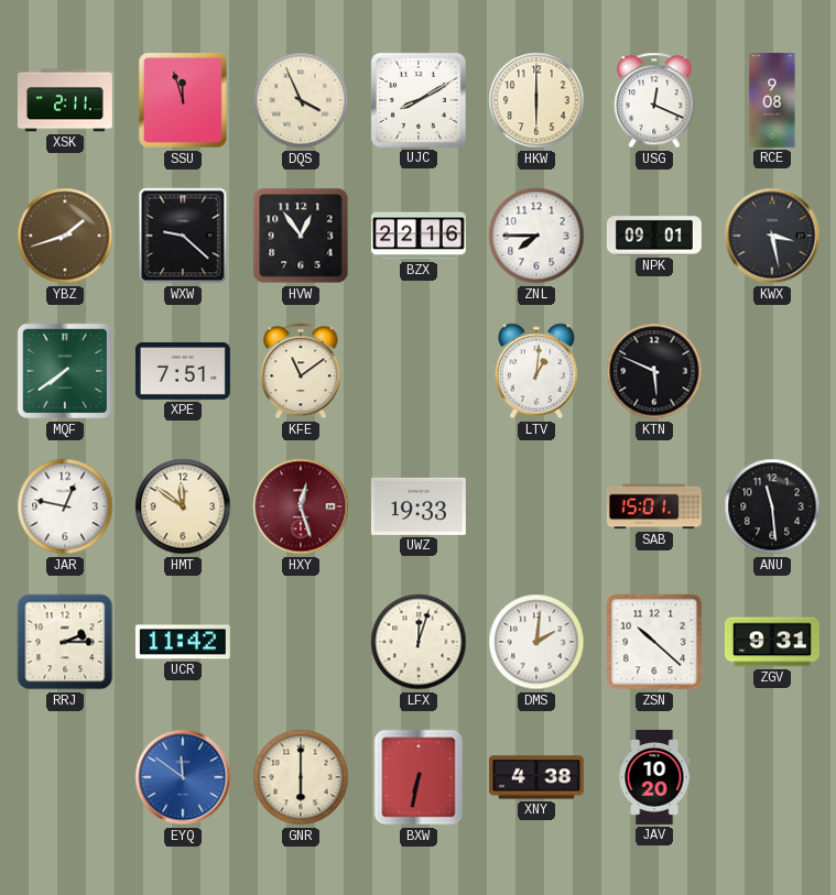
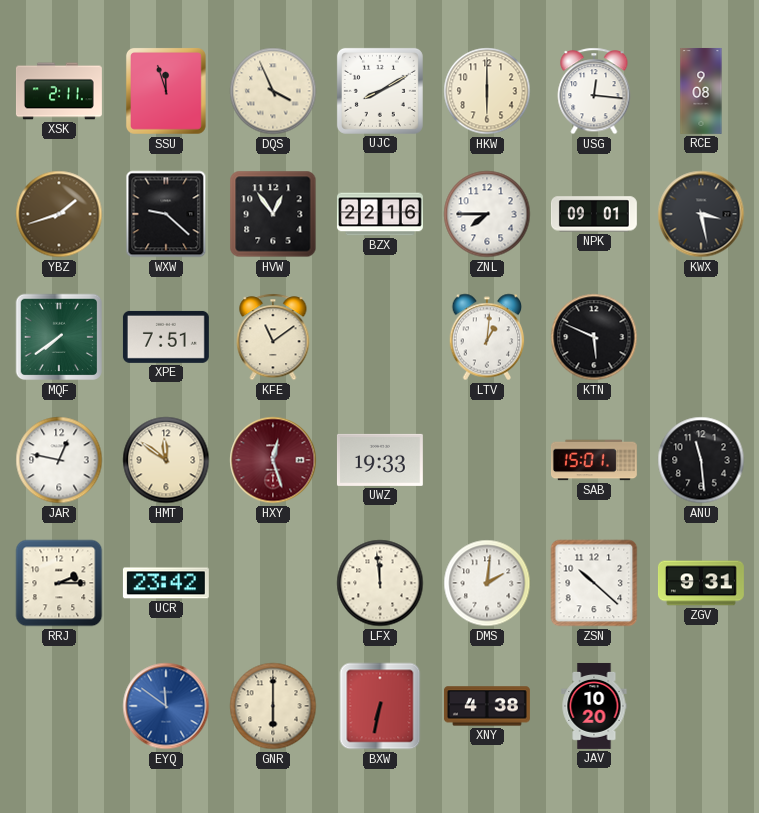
USG: 12:19 -> 12:16
UCR: 11:42 -> 23:42
LFX: 12:03 -> 11:59
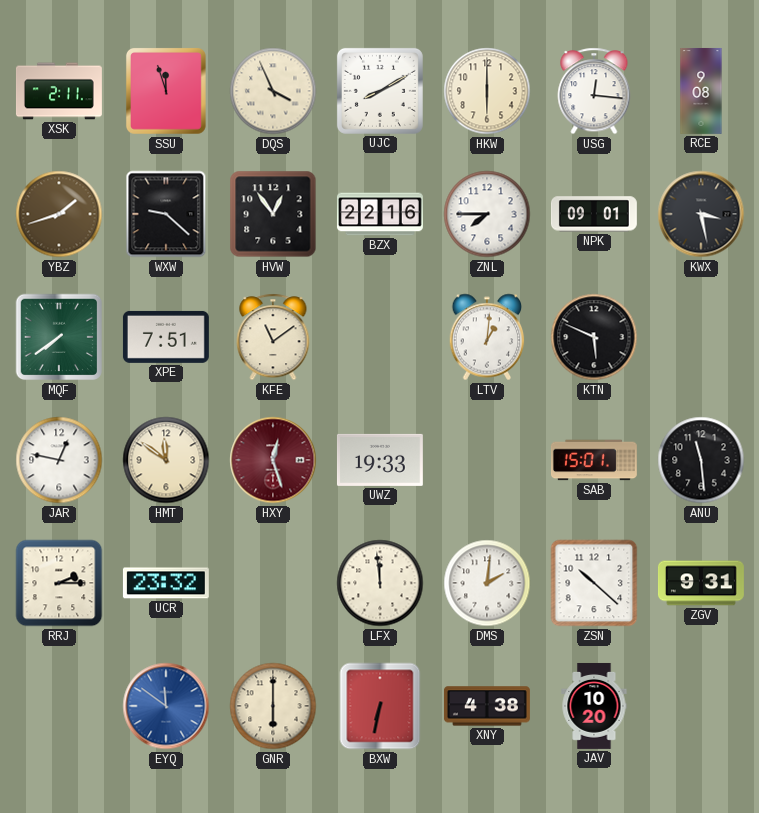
UCR: 23:42 -> 23:32
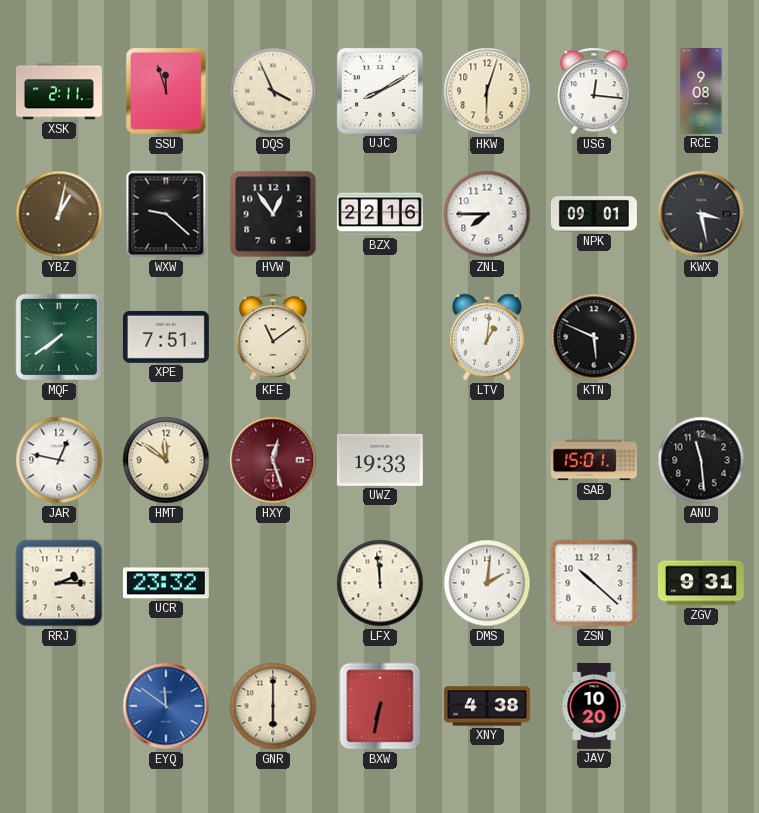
HKW: 6:00 -> 6:03
YBZ: 1:42 -> 1:02
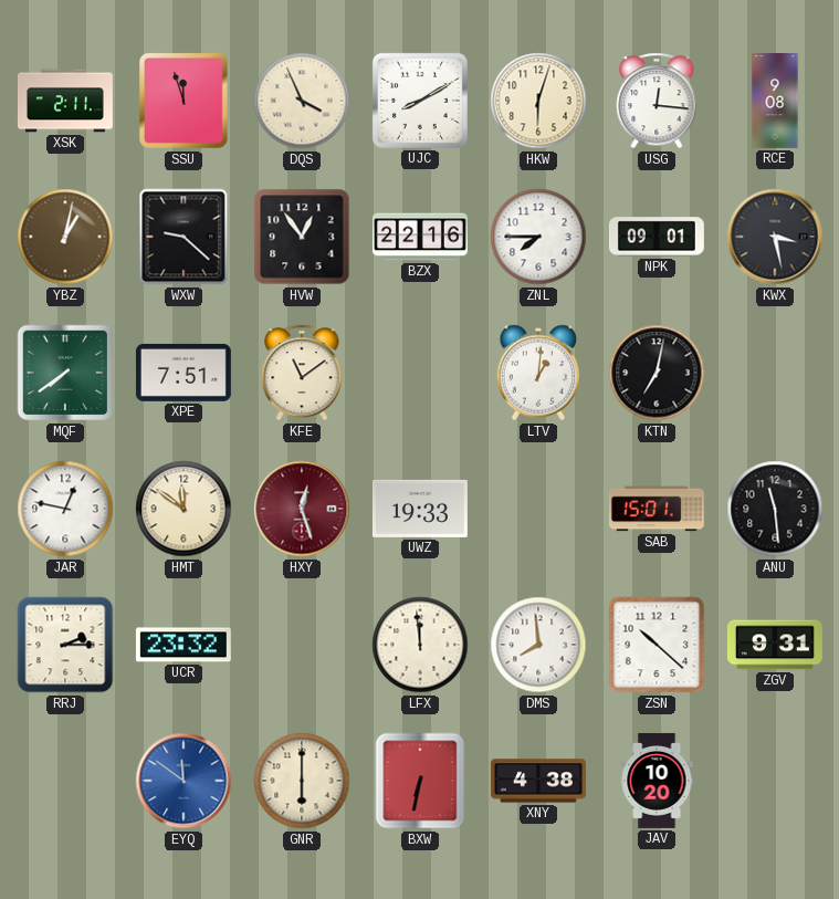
KTN: 5:49 -> 7:02
DMS: 2:01 -> 7:59
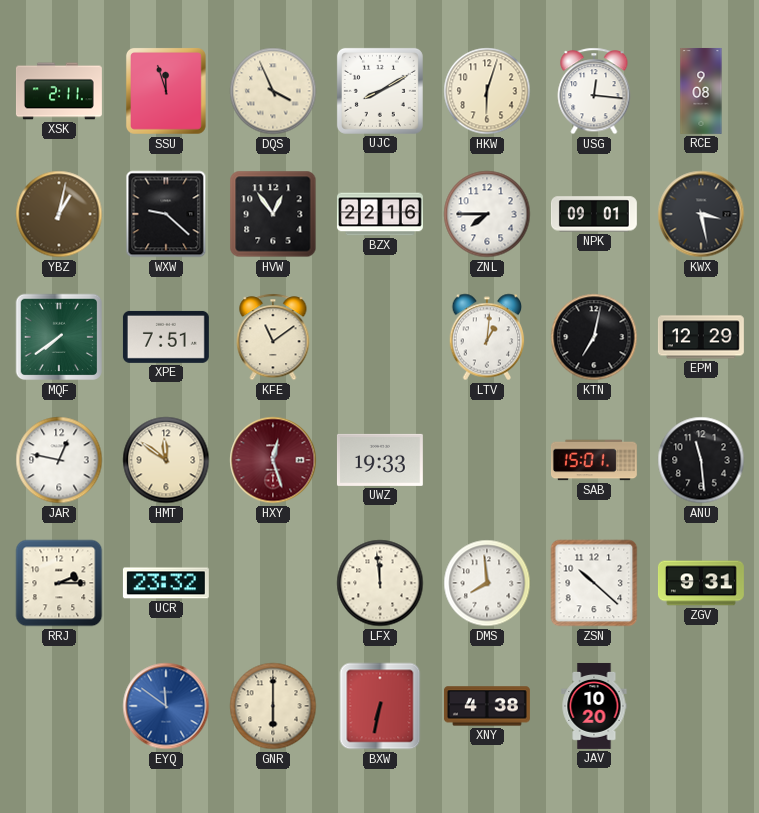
EPM: none -> 12:29
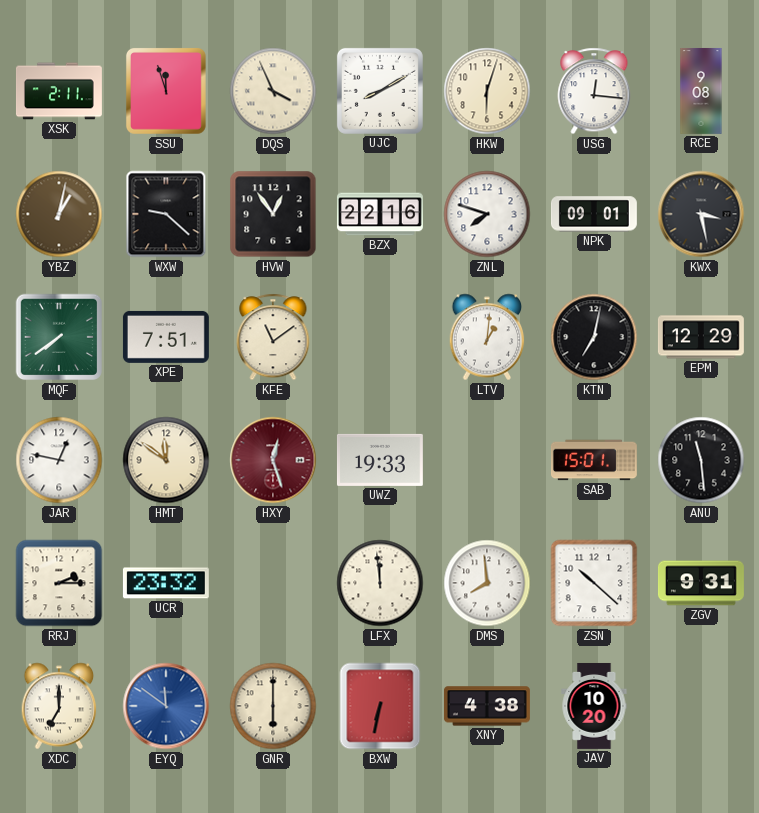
ZNL: 7:45 -> 7:48
XDC: none -> 7:00
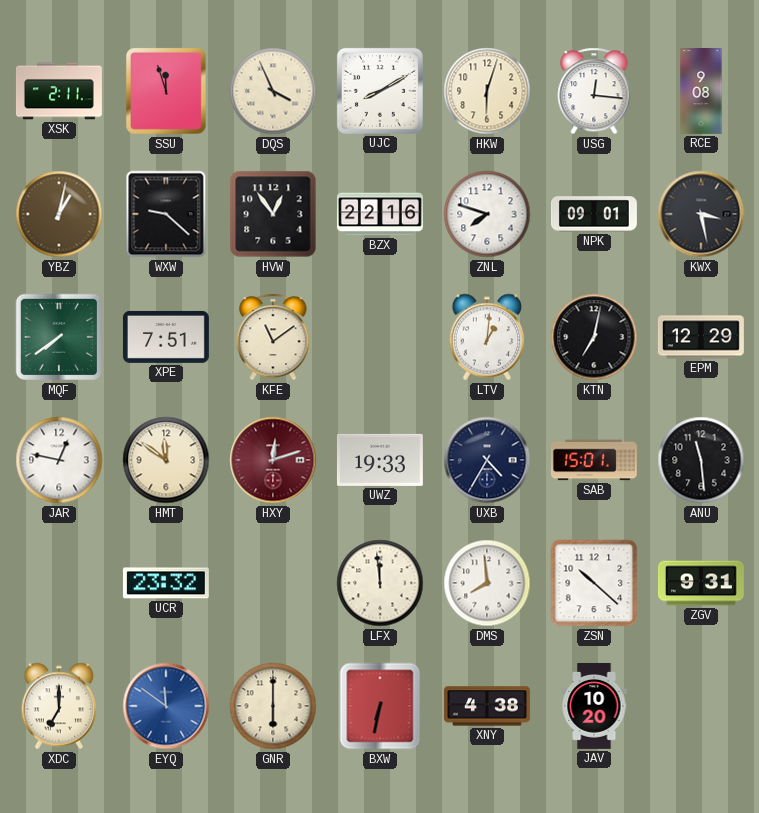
HXY: 12:27 -> 12:12
UXB: none -> 4:35
RRJ: 2:15 -> none
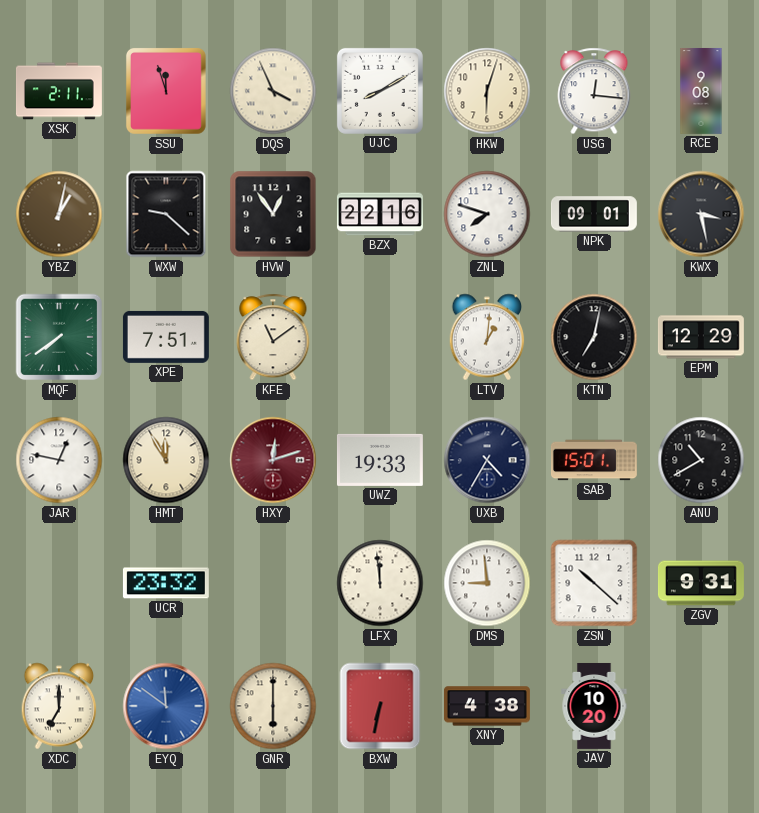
HMT: 11:51 -> 11:55
ANU: 11:29 -> 10:40
DMS: 7:59 -> 8:59
